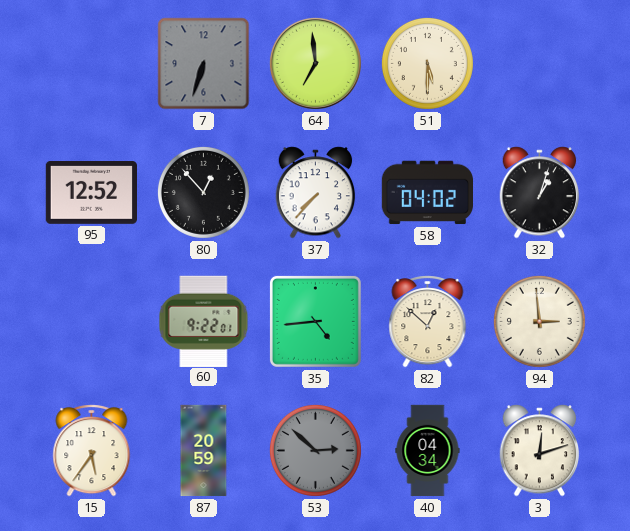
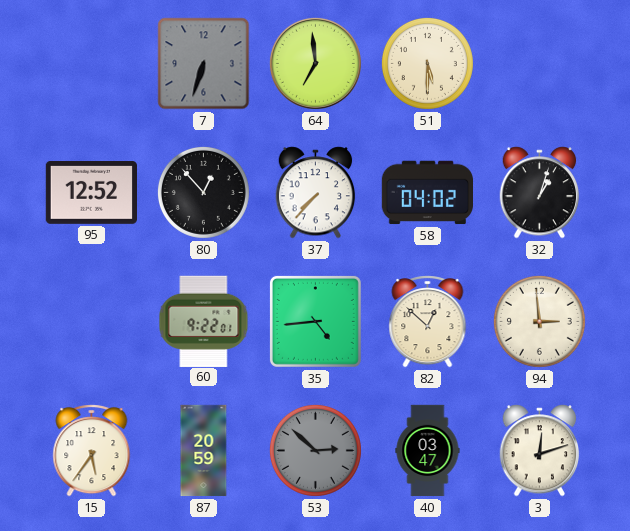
40: 04:34 -> 03:47
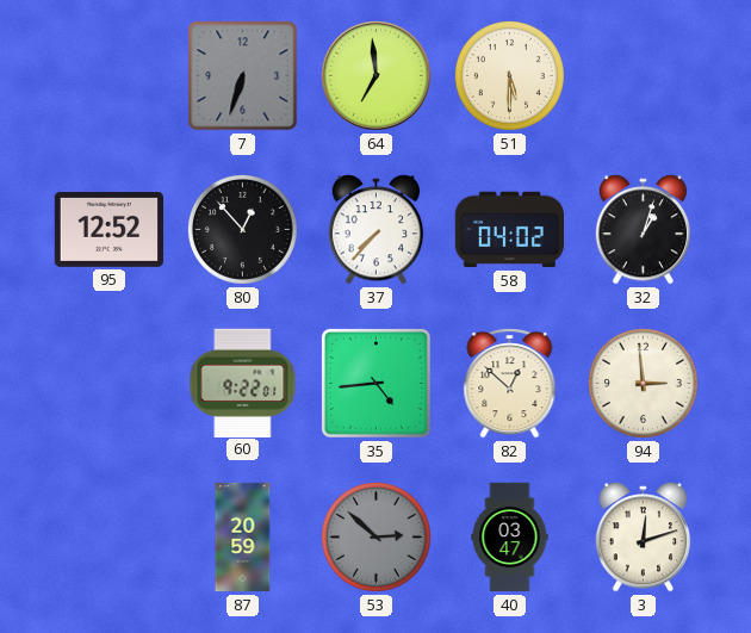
15: 5:36 -> none
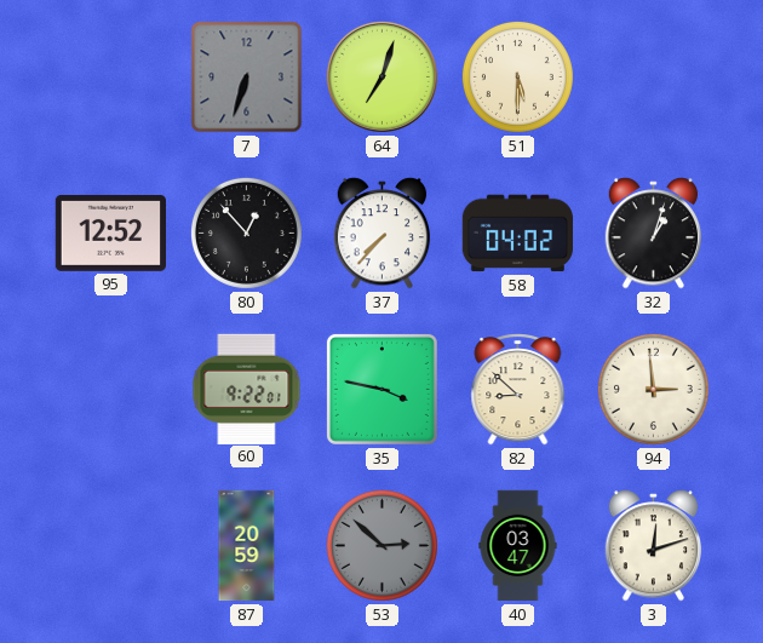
64: 6:59 -> 7:03
35: 4:44 -> 3:47
82: 12:52 -> 8:52
